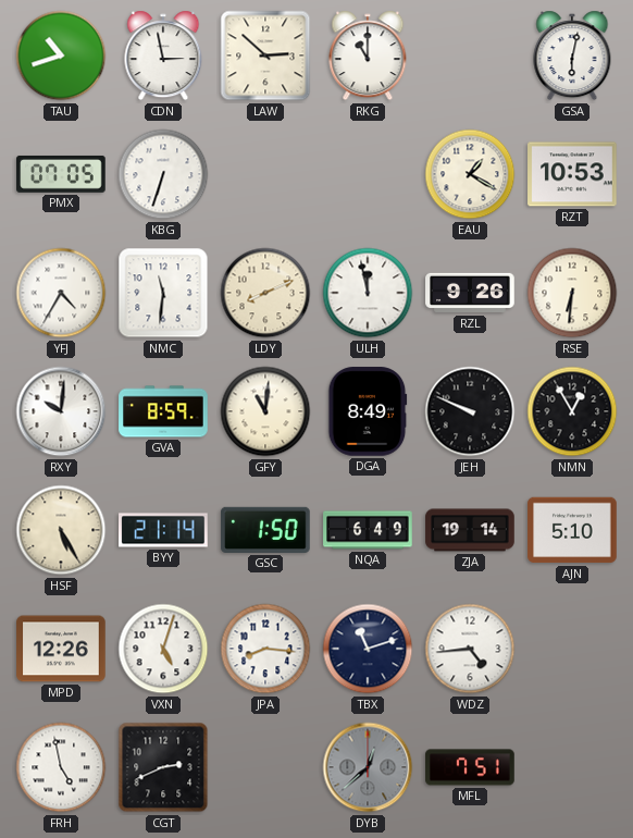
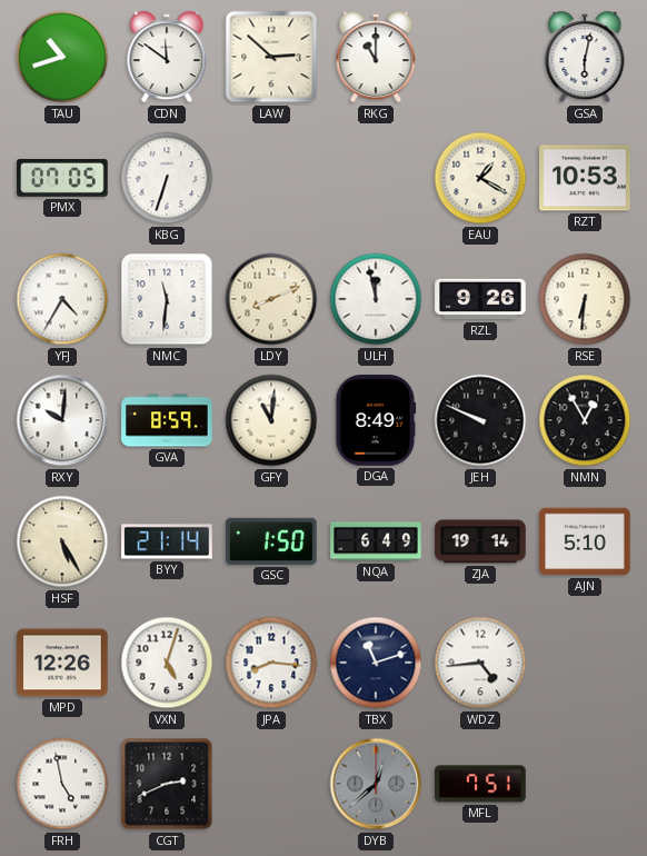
CDN: 2:58 -> 11:51
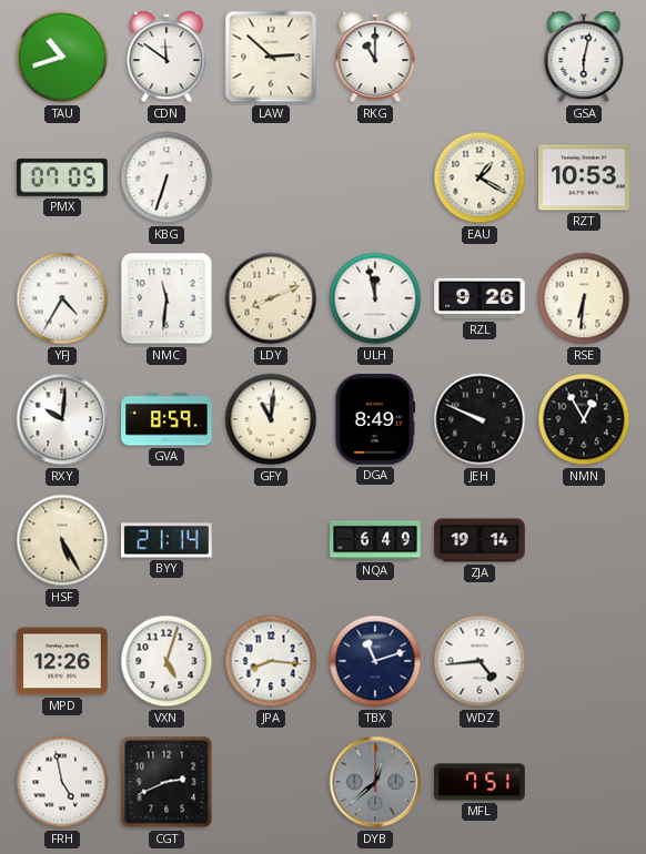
GSC: 1:50 -> none
AJN: 5:10 -> none
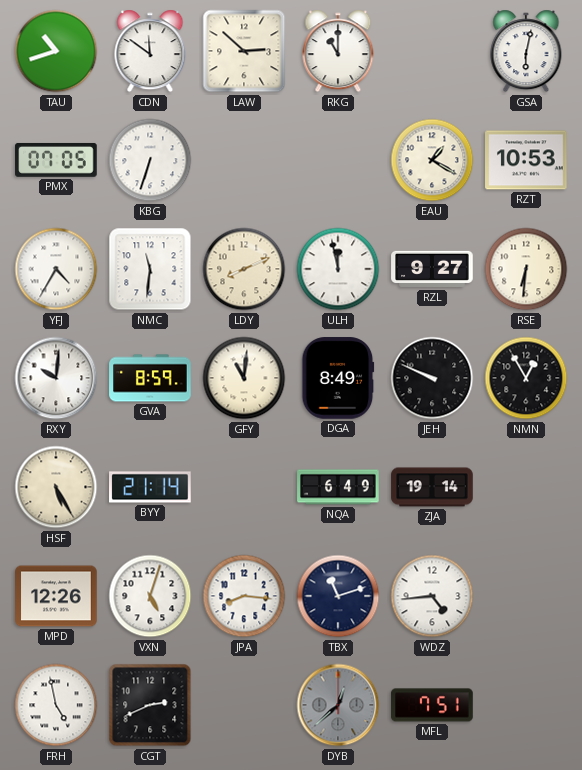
RZL: 9:26 -> 9:27
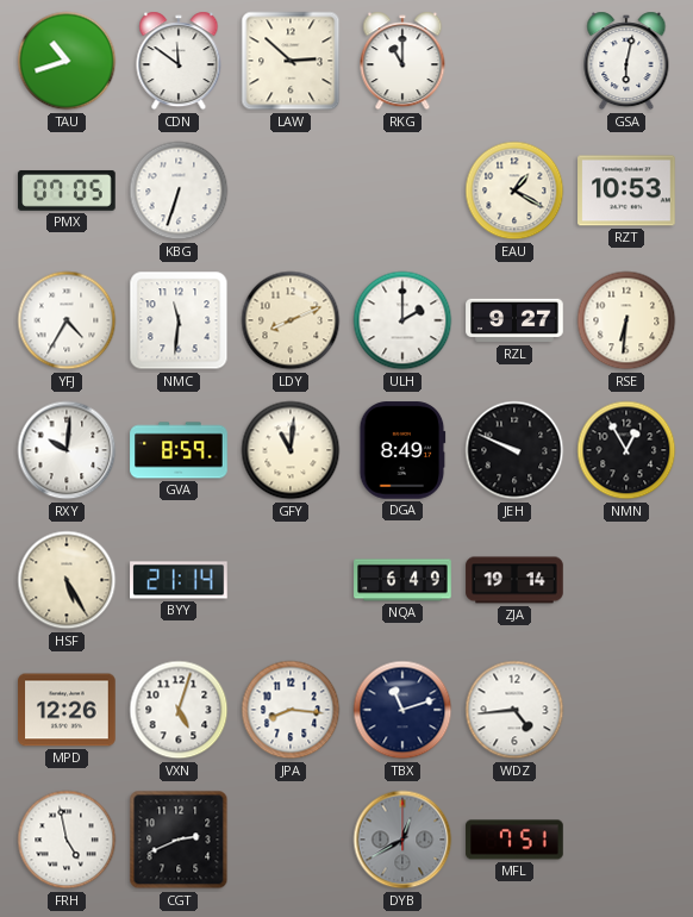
ULH: 11:58 -> 2:00
DYB: 12:38 -> 12:40
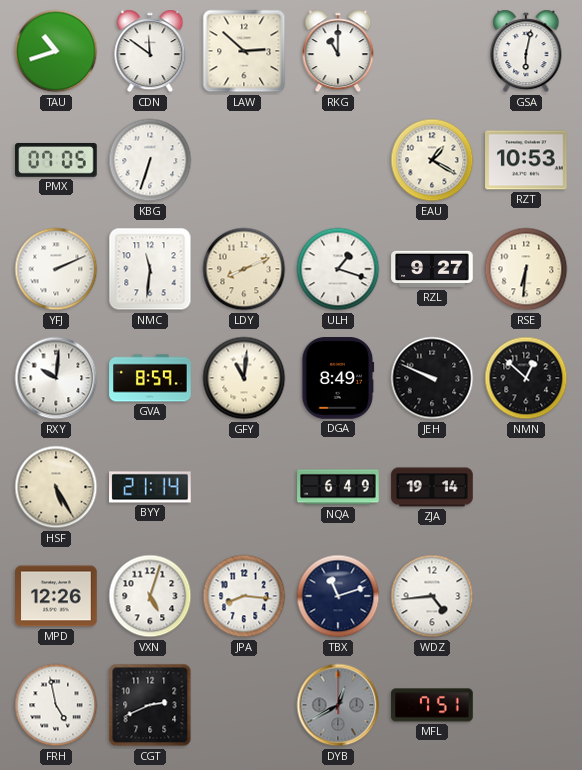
YFJ: 4:35 -> 2:11
ULH: 2:00 -> 1:18
NMN: 12:55 -> 12:52
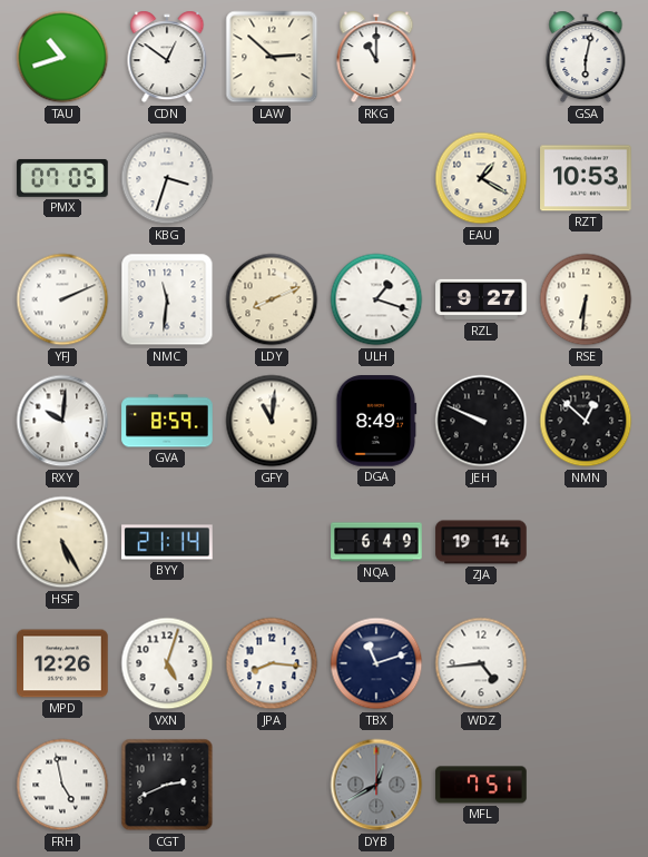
CDN: 11:51 -> 12:51
KBG: 6:33 -> 3:33
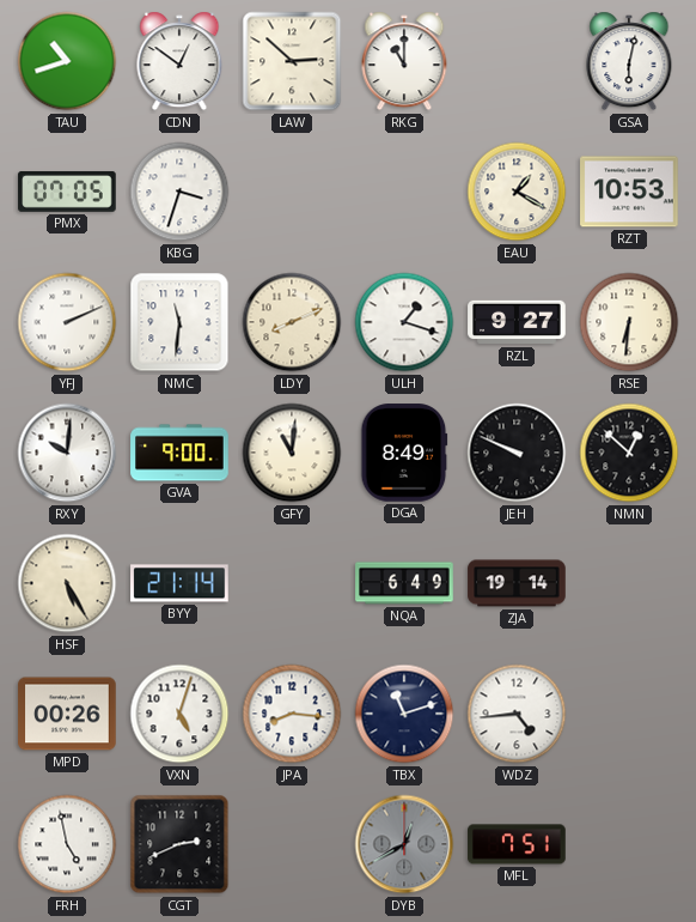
GVA: 8:59 -> 9:00
MPD: 12:26 -> 00:26
